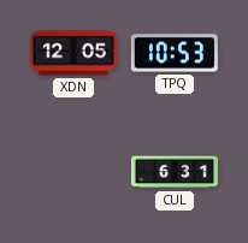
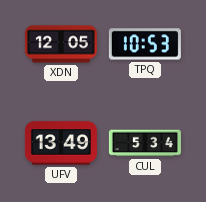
UFV: none -> 13:49
CUL: 6:31 -> 5:34
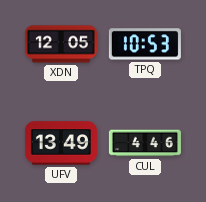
CUL: 5:34 -> 4:46
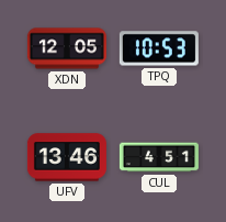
UFV: 13:49 -> 13:46
CUL: 4:46 -> 4:51
